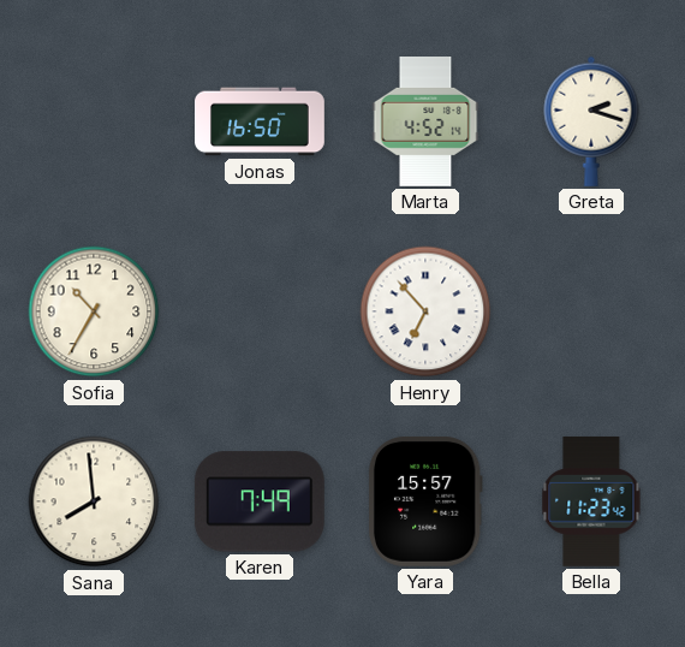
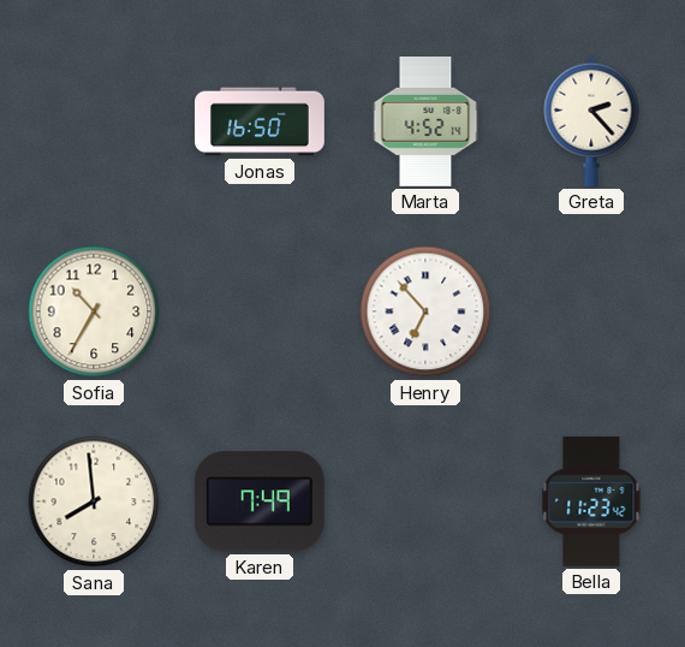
Greta: 2:18 -> 2:23
Yara: 15:57 -> none
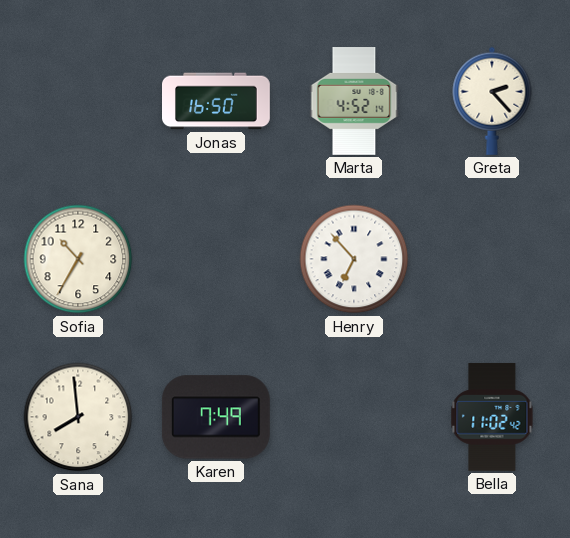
Bella: 11:23 -> 11:02
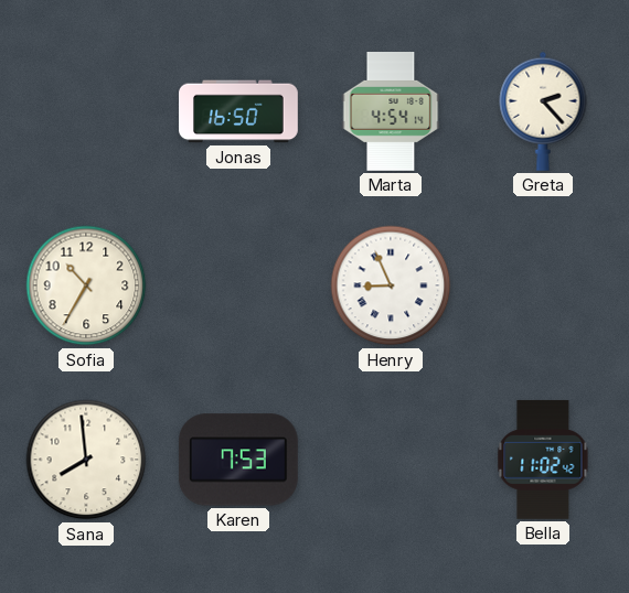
Marta: 4:52 -> 4:54
Henry: 6:53 -> 8:56
Karen: 7:49 -> 7:53
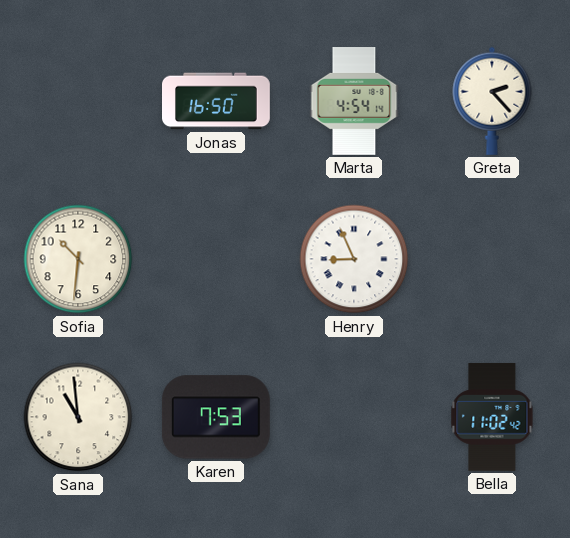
Sofia: 10:35 -> 10:31
Sana: 7:59 -> 10:59
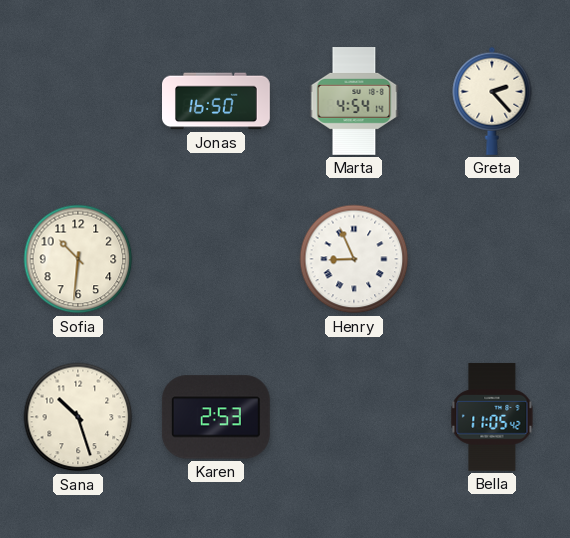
Sana: 10:59 -> 10:27
Karen: 7:53 -> 2:53
Bella: 11:02 -> 11:05
